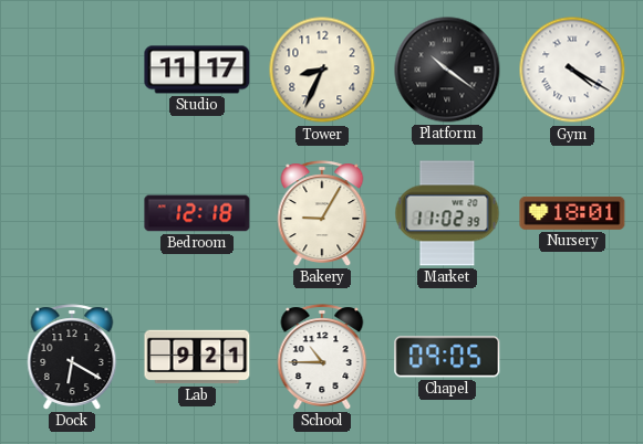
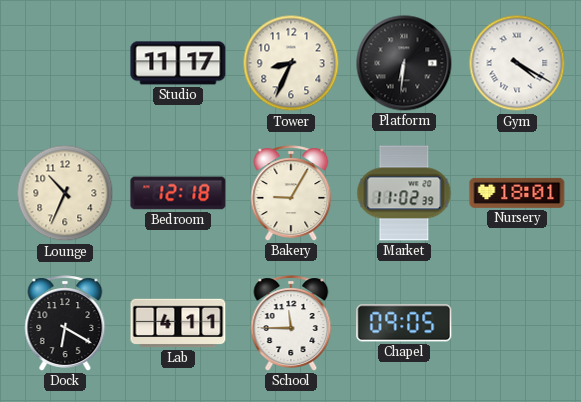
Platform: 10:21 -> 6:31
Lounge: none -> 10:34
Lab: 9:21 -> 4:11
School: 10:45 -> 11:45
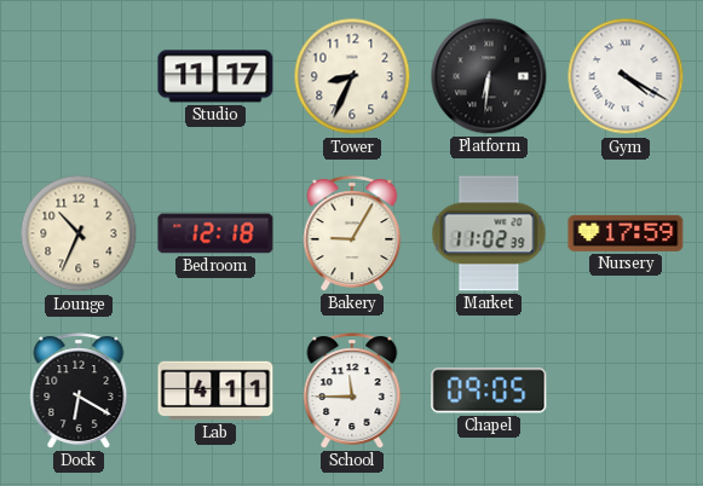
Nursery: 18:01 -> 17:59
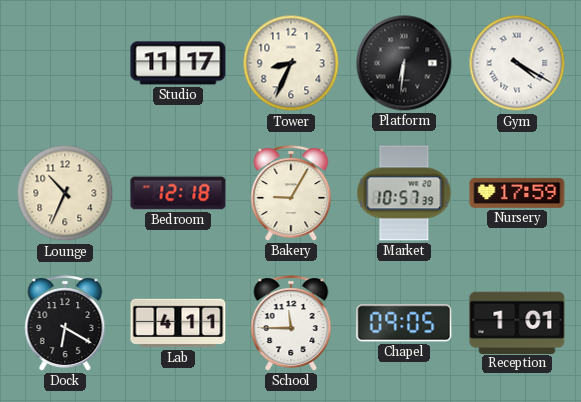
Market: 11:02 -> 10:57
Reception: none -> 1:01
